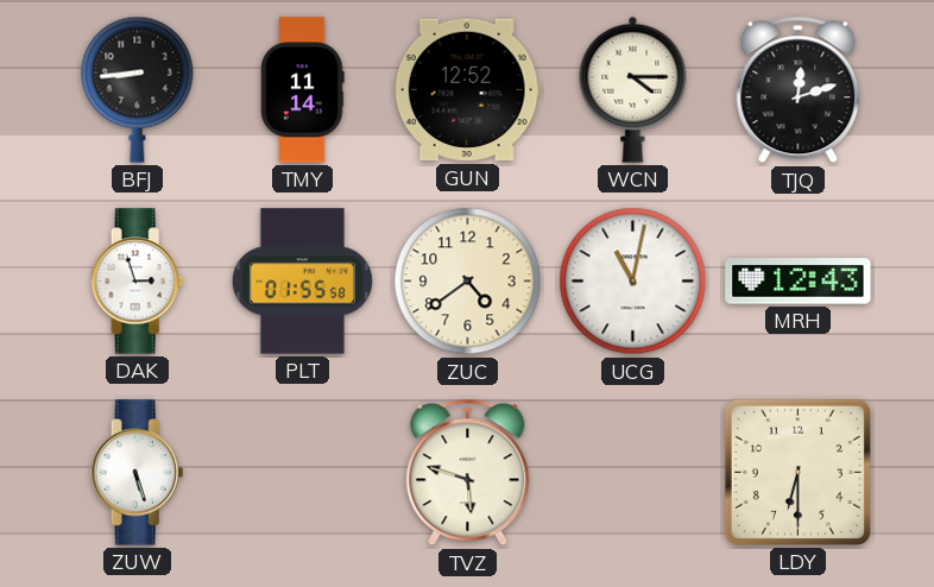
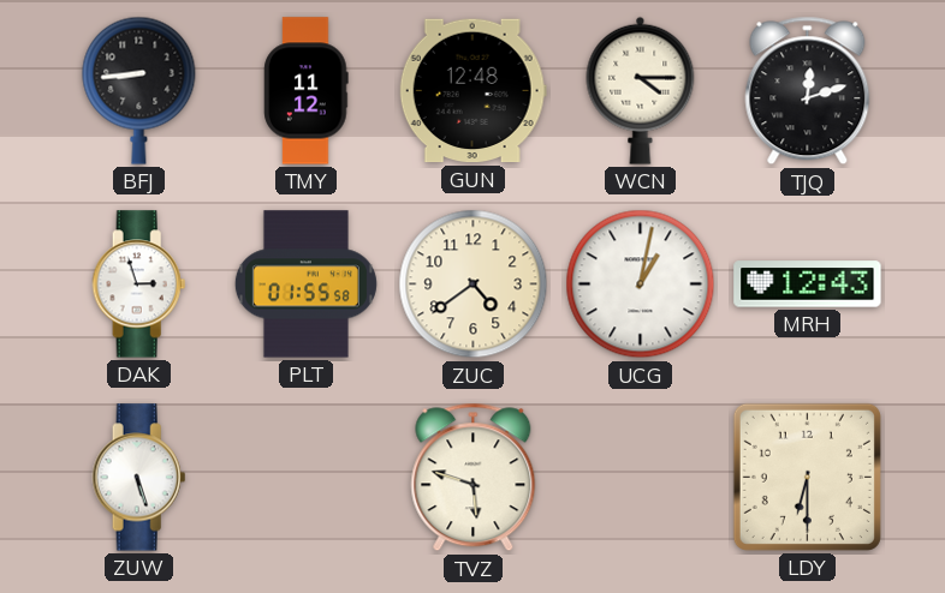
TMY: 11:14 -> 11:12
GUN: 12:52 -> 12:48
UCG: 11:02 -> 1:02
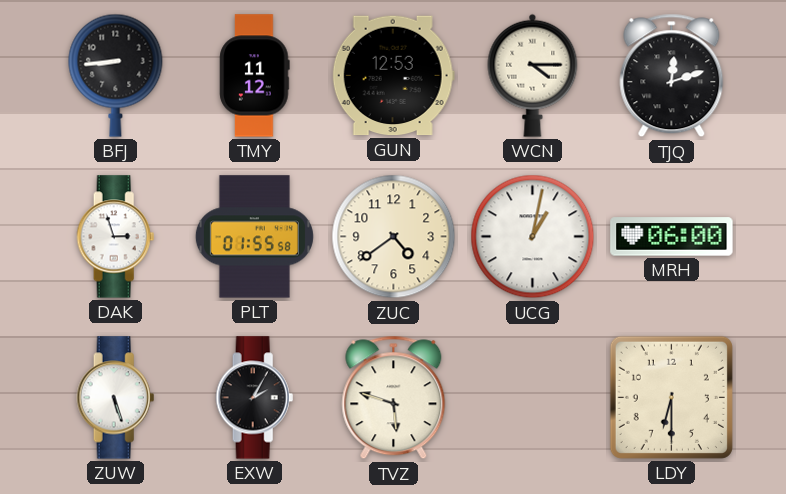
GUN: 12:48 -> 12:53
MRH: 12:43 -> 06:00
EXW: none -> 2:05
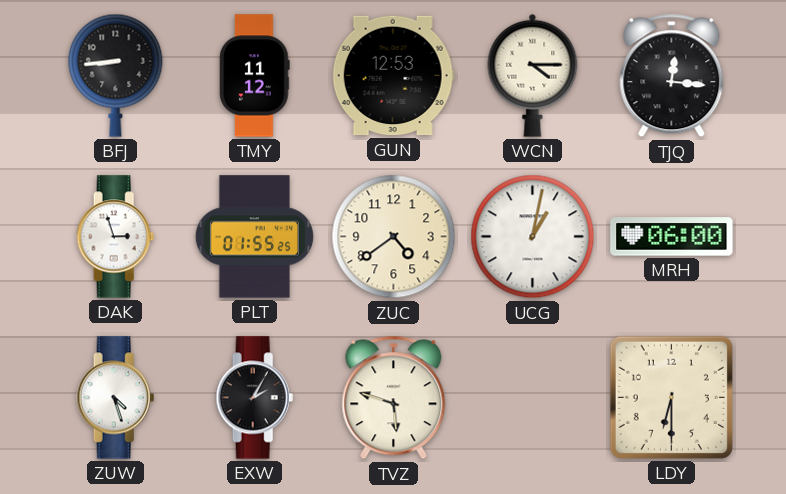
TJQ: 12:12 -> 12:16
PLT: 01:55:58 -> 01:55:25
ZUW: 5:27 -> 4:27
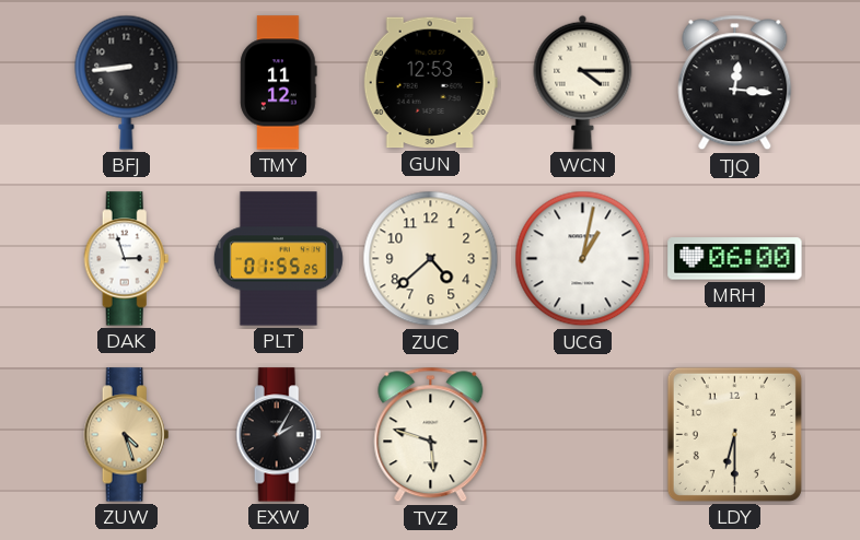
ZUC: 4:39 -> 4:38
ZUW dial: white -> champagne
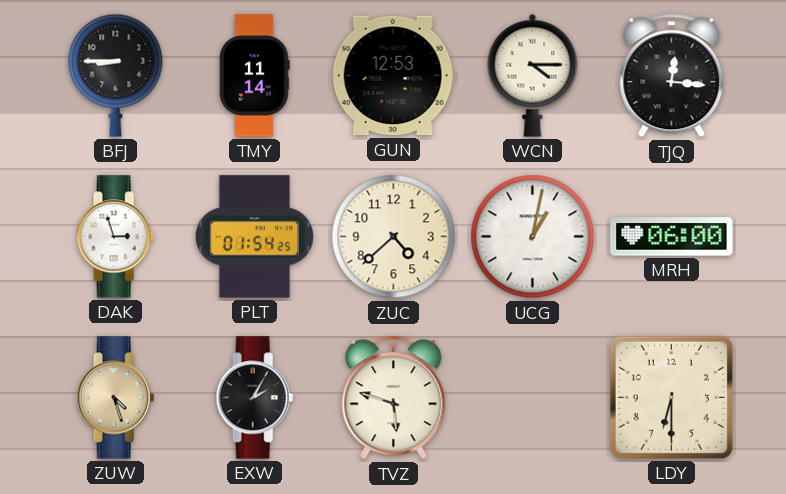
BFJ: 8:44 -> 8:45
TMY: 11:12 -> 11:14
PLT: 01:55 -> 01:54
